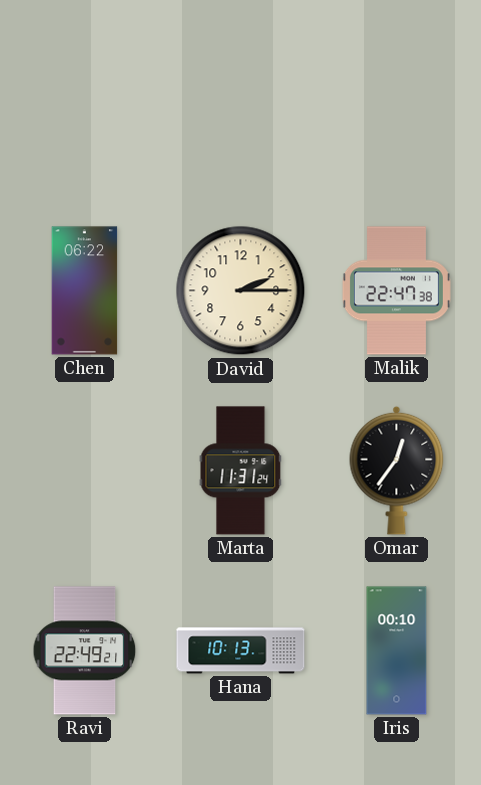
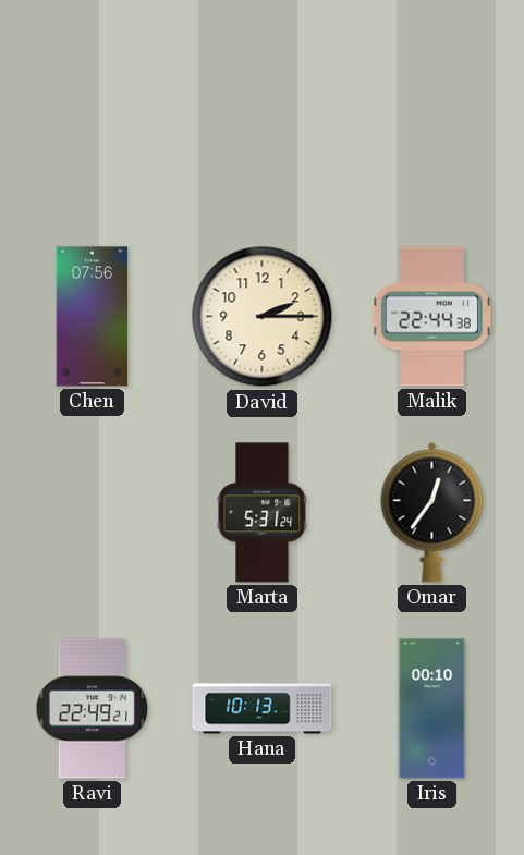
Chen: 06:22 -> 07:56
Malik: 22:47 -> 22:44
Marta: 11:31 -> 5:31
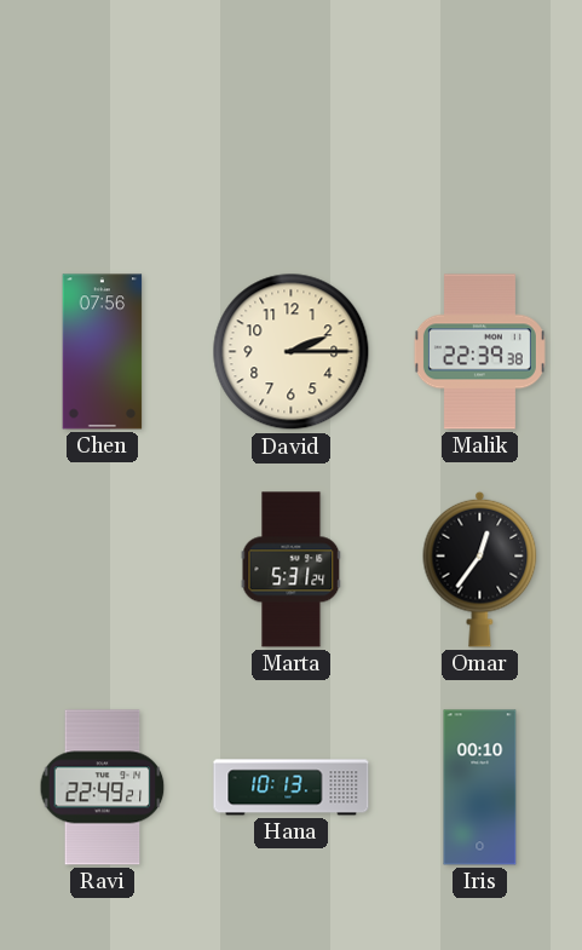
Malik: 22:44 -> 22:39
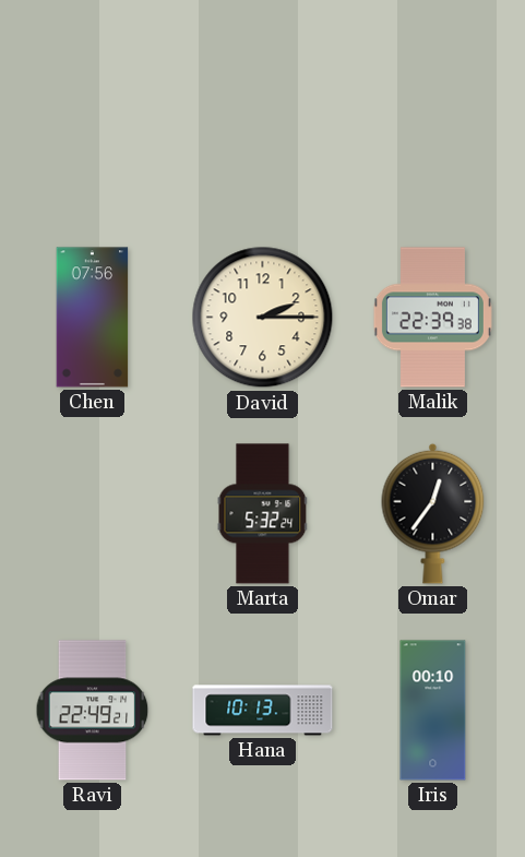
Marta: 5:31 -> 5:32
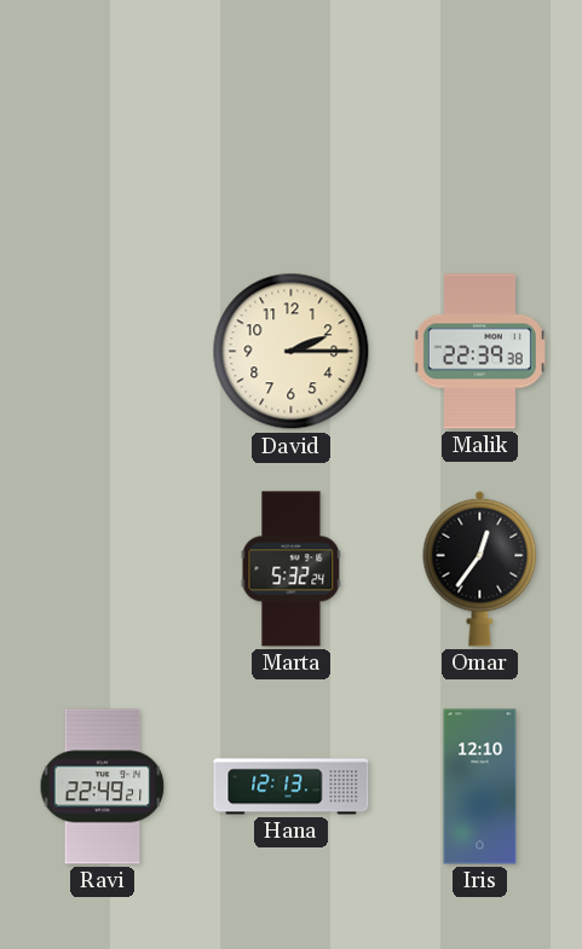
Chen: 07:56 -> none
Hana: 10:13 -> 12:13
Iris: 00:10 -> 12:10
